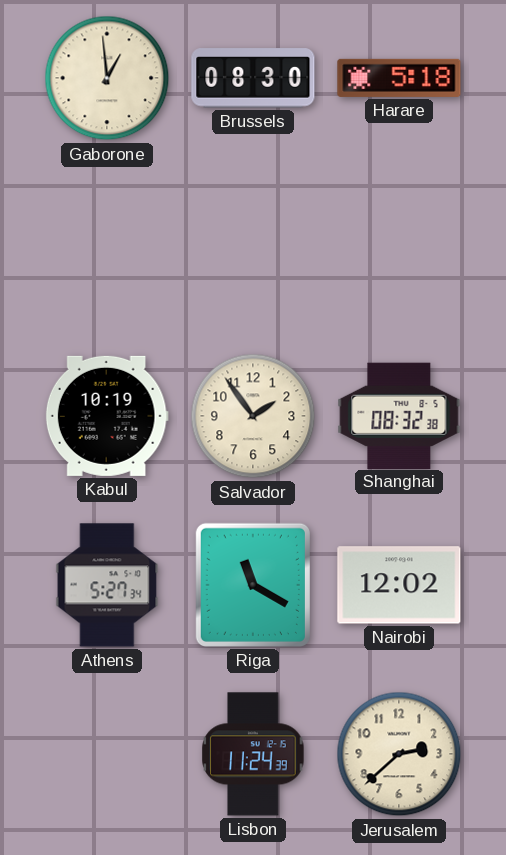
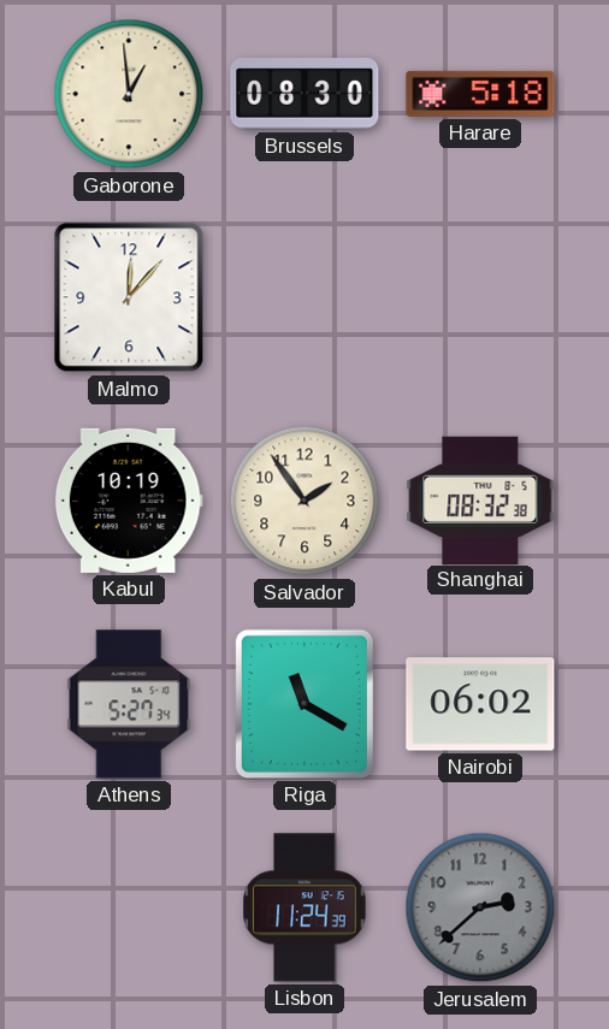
Malmo: none -> 12:07
Nairobi: 12:02 -> 06:02
Jerusalem dial: cream -> grey
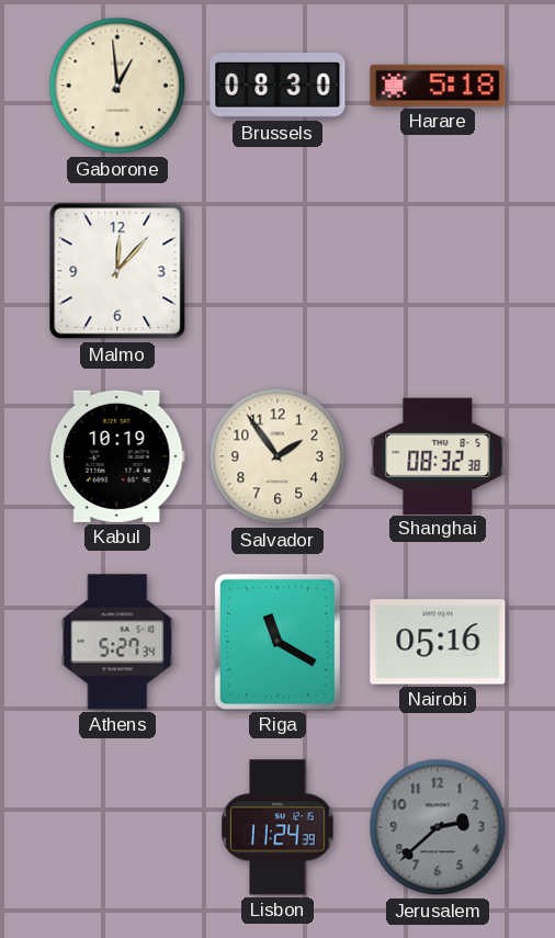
Nairobi: 06:02 -> 05:16
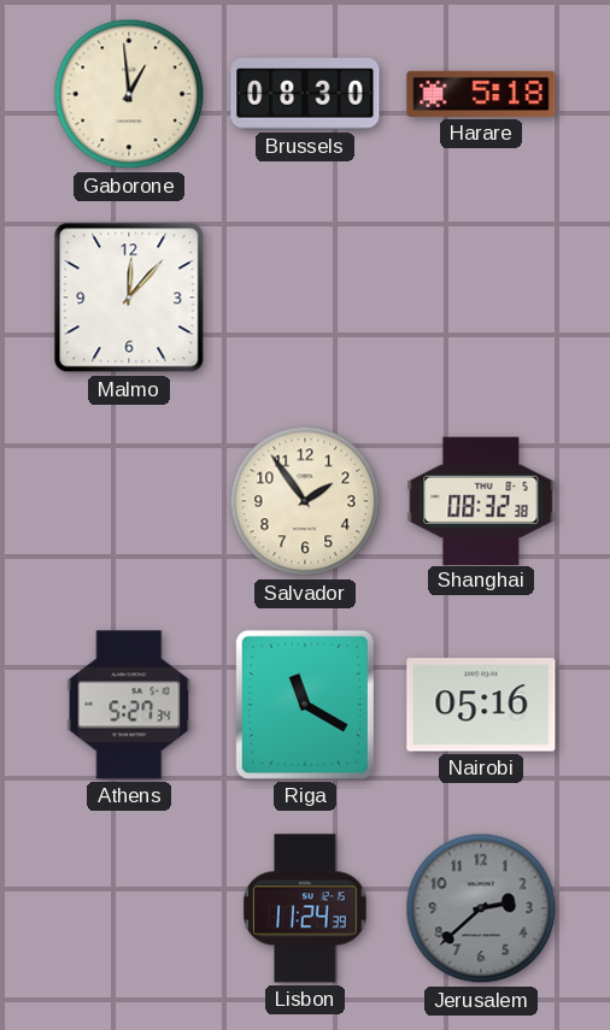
Kabul: 10:19 -> none
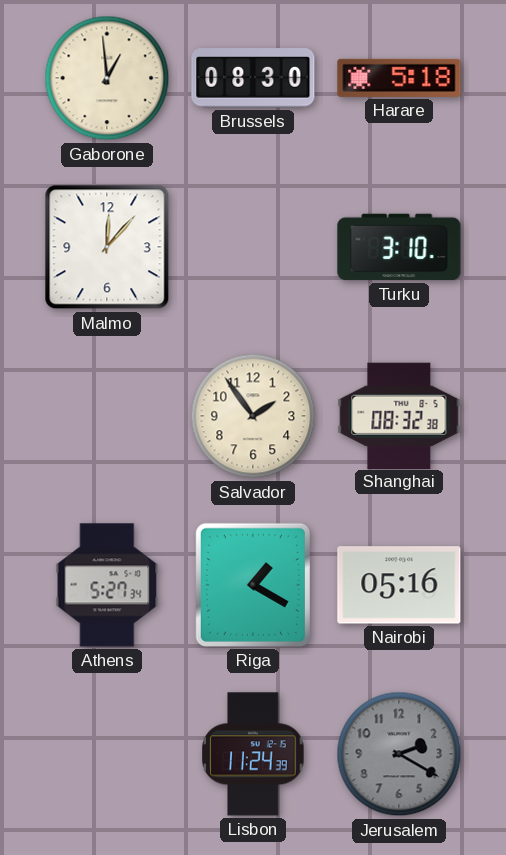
Turku: none -> 3:10
Riga: 11:20 -> 1:20
Jerusalem: 2:38 -> 2:20
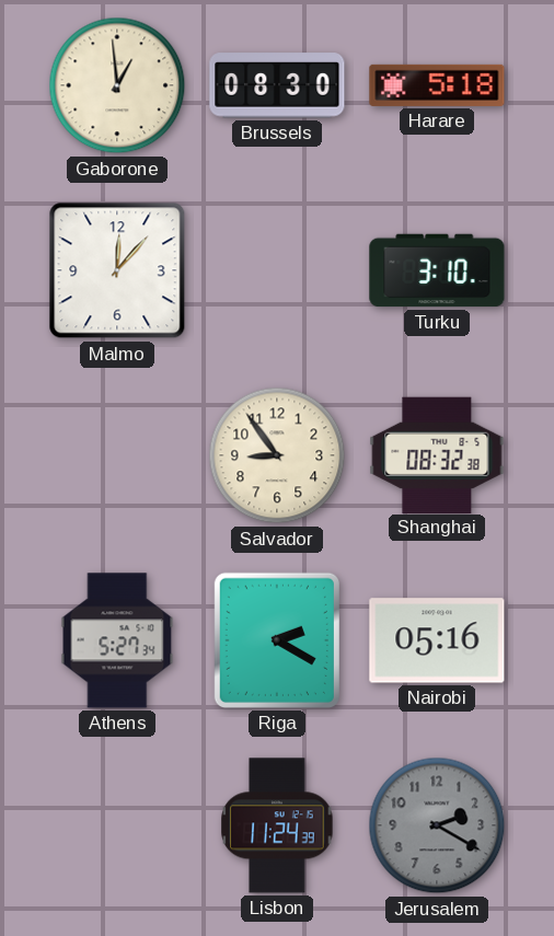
Salvador: 1:54 -> 8:54
Riga: 1:20 -> 2:20
